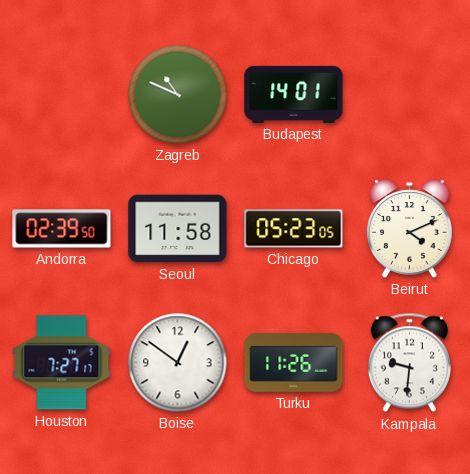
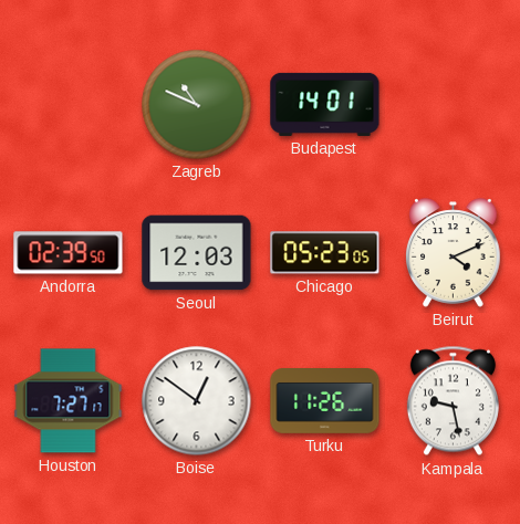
Seoul: 11:58 -> 12:03
Kampala: 9:31 -> 9:28
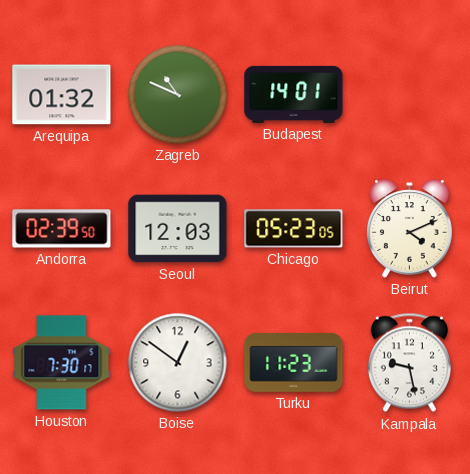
Arequipa: none -> 01:32
Houston: 7:27 -> 7:30
Turku: 11:26 -> 11:23
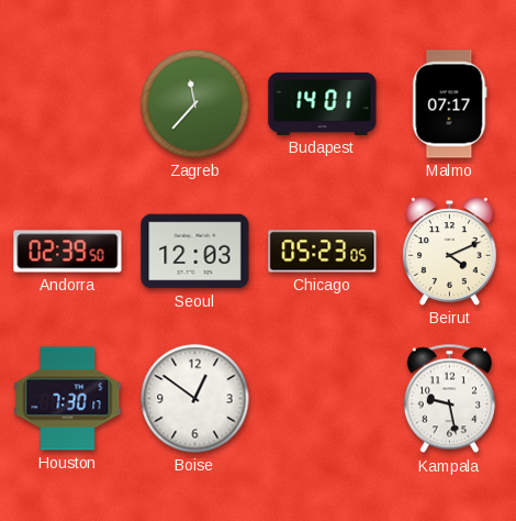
Arequipa: 01:32 -> none
Zagreb: 10:49 -> 11:37
Malmo: none -> 07:17
Turku: 11:23 -> none
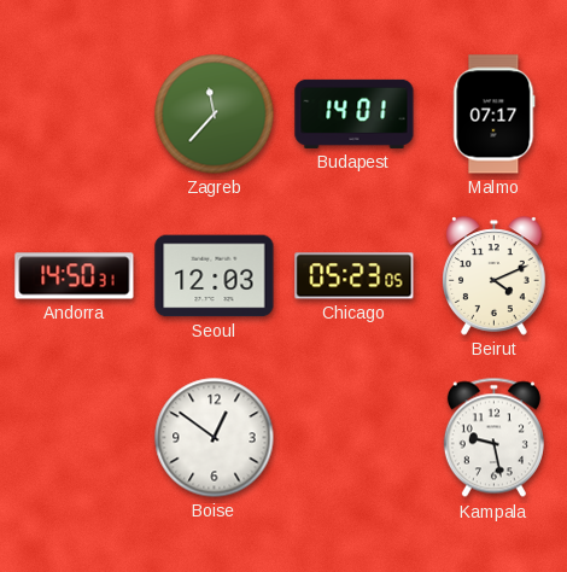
Andorra: 02:39 -> 14:50
Houston: 7:30 -> none
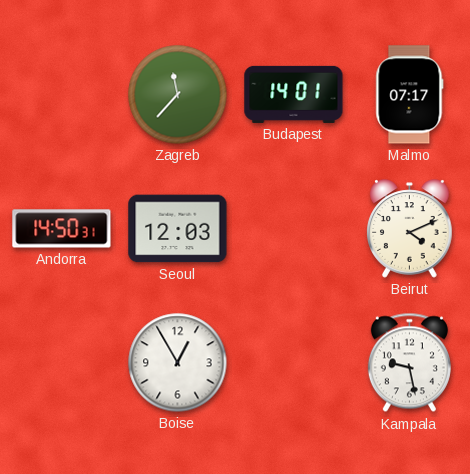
Chicago: 05:23 -> none
Boise: 12:51 -> 12:55
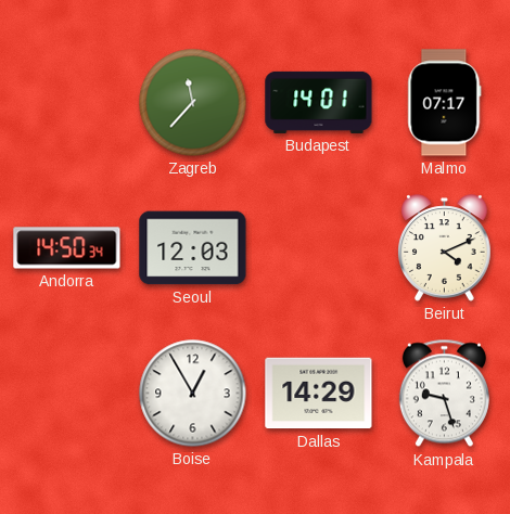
Andorra: 14:50:31 -> 14:50:34
Dallas: none -> 14:29
Kampala: 9:28 -> 9:27
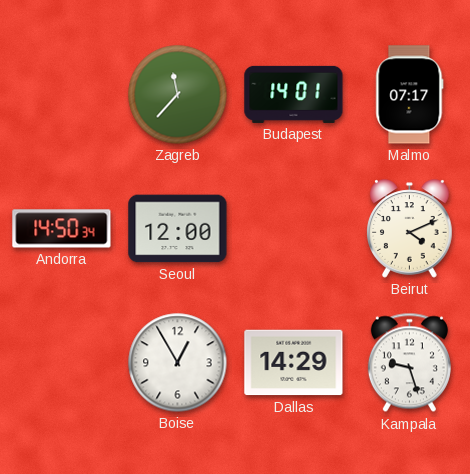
Seoul: 12:03 -> 12:00
